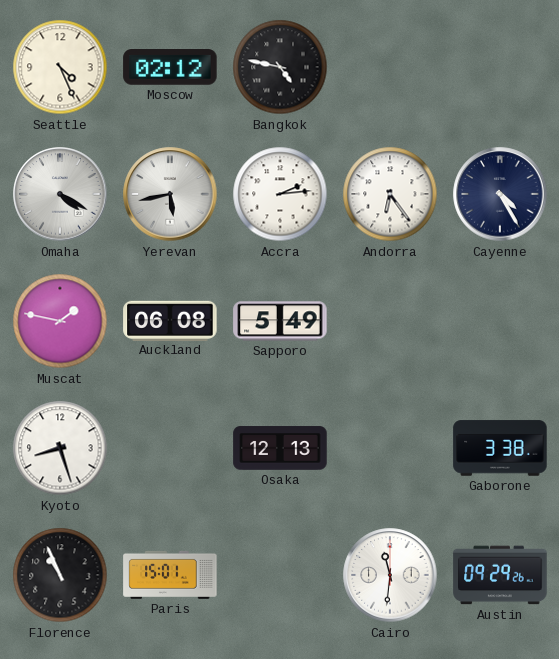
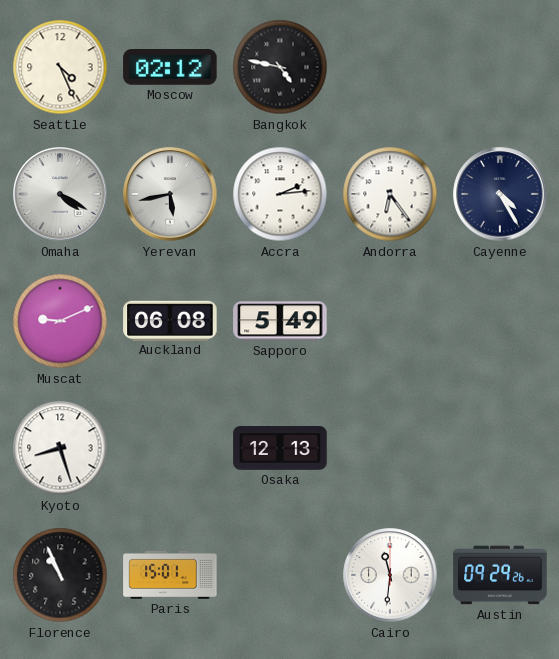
Muscat: 1:47 -> 9:11
Gaborone: 3:38 -> none
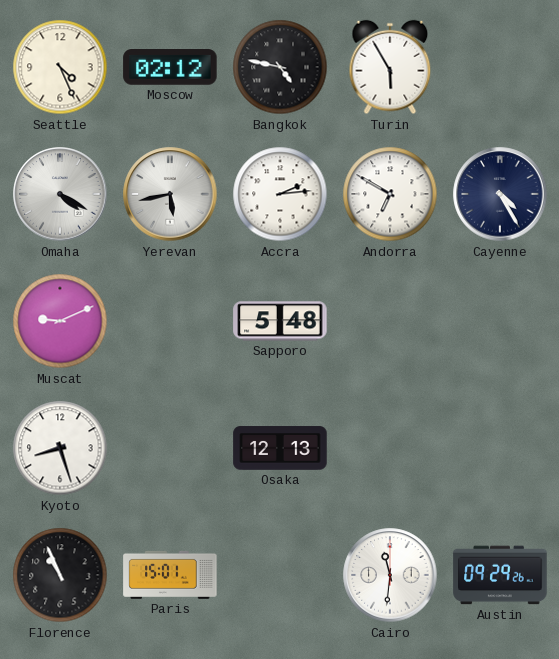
Turin: none -> 5:55
Andorra: 6:24 -> 6:50
Auckland: 06:08 -> none
Sapporo: 5:49 -> 5:48
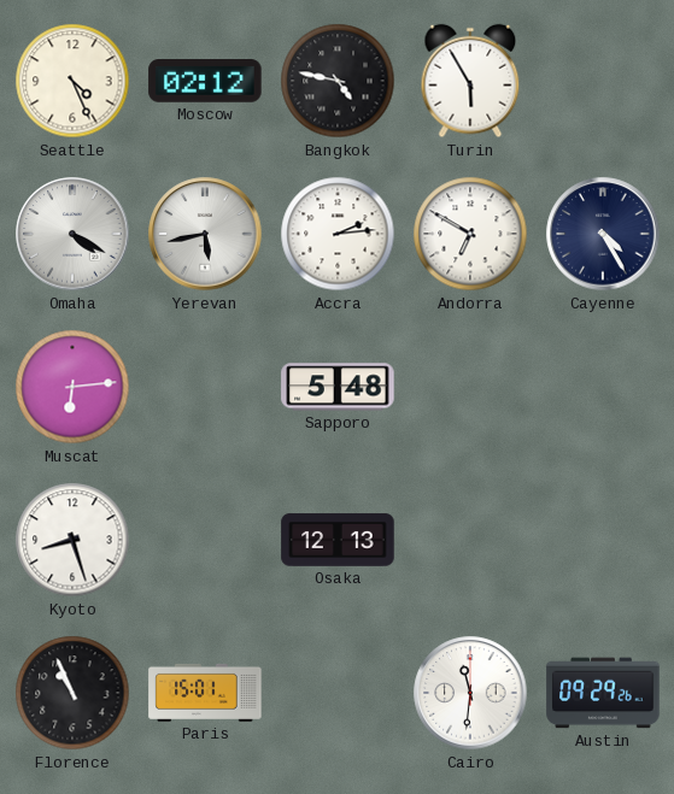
Muscat: 9:11 -> 6:14
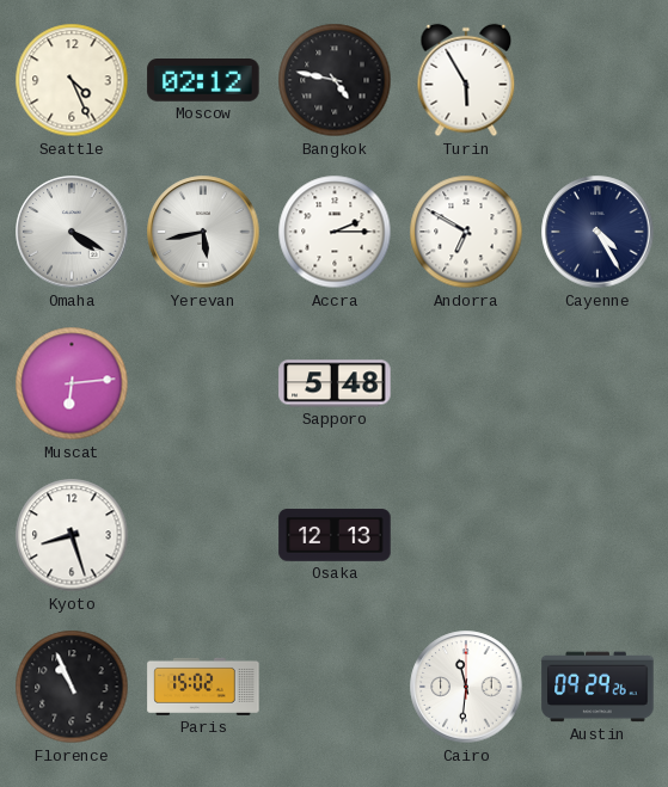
Accra: 2:14 -> 2:15
Paris: 15:01 -> 15:02
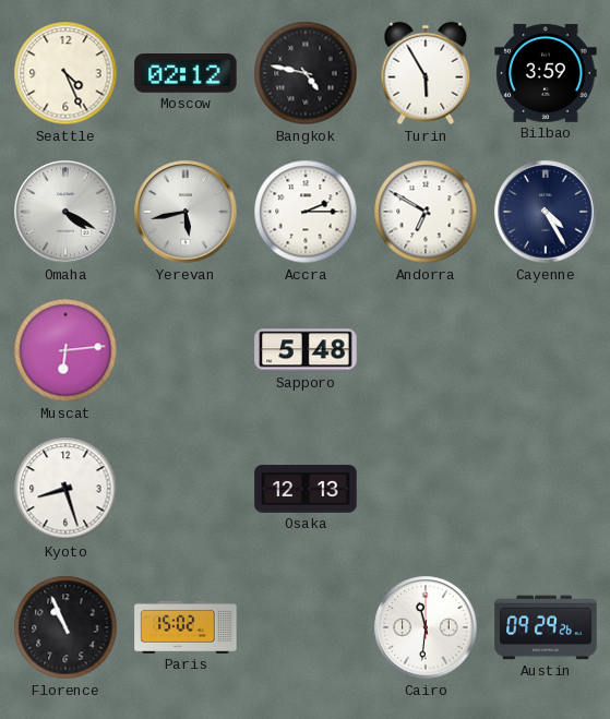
Bilbao: none -> 3:59
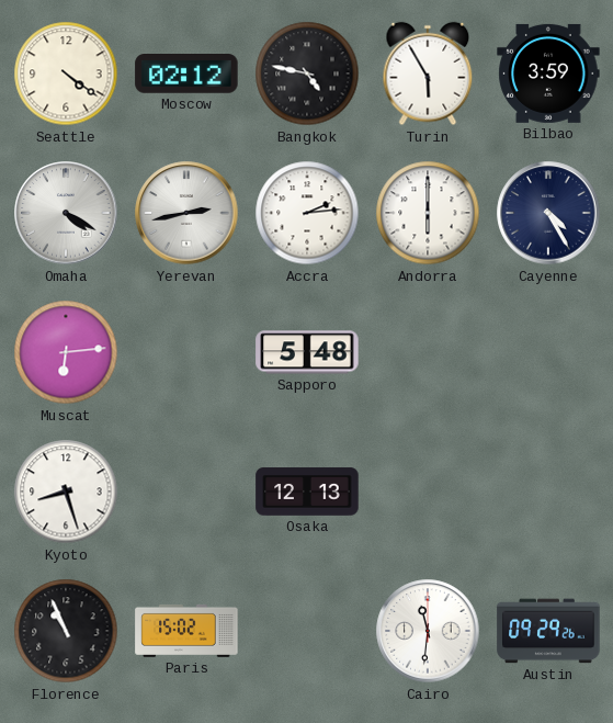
Seattle: 4:26 -> 4:21
Yerevan: 5:43 -> 2:43
Accra: 2:15 -> 2:14
Andorra: 6:50 -> 6:00
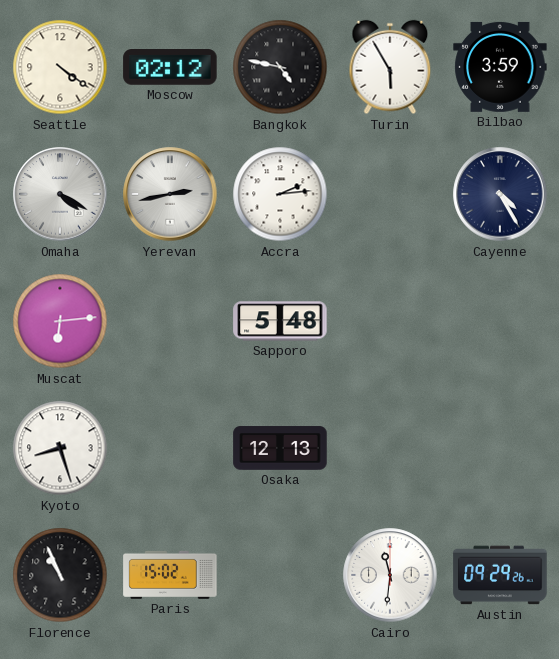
Andorra: 6:00 -> none
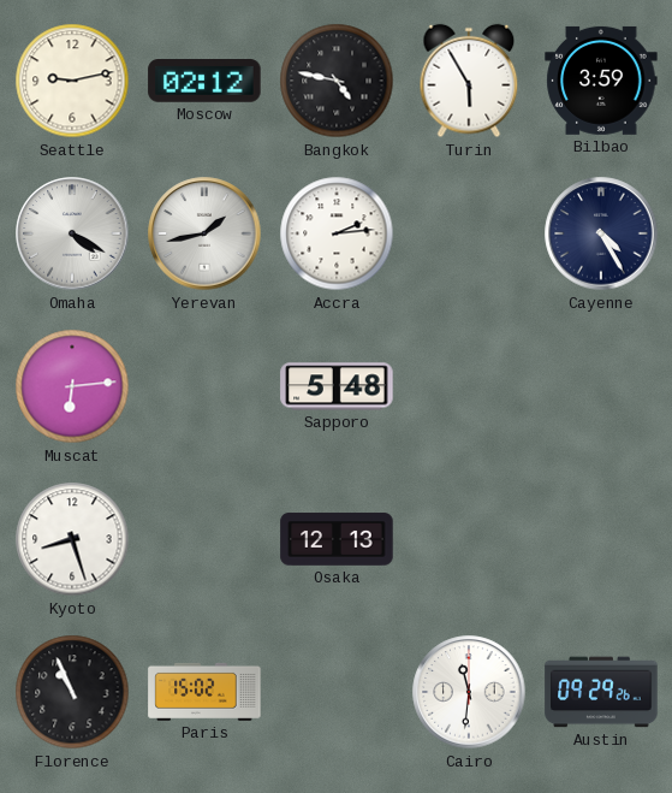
Seattle: 4:21 -> 9:13
Yerevan: 2:43 -> 1:43
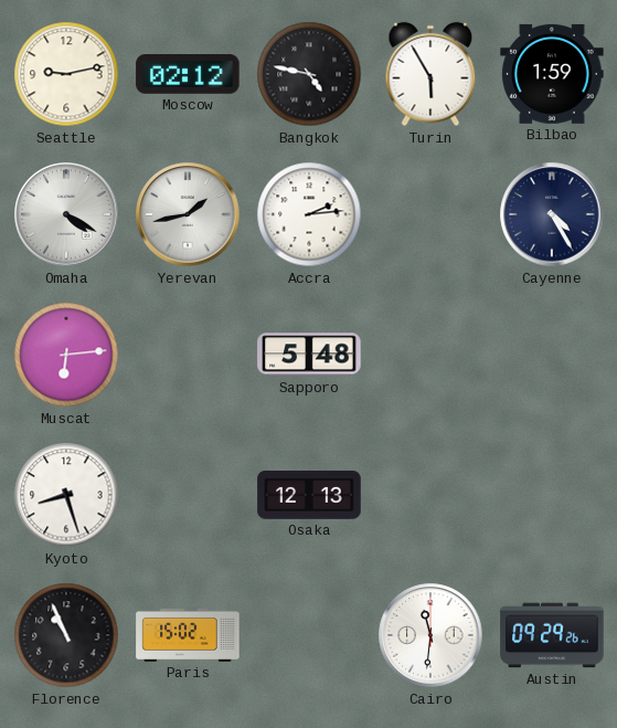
Bilbao: 3:59 -> 1:59
